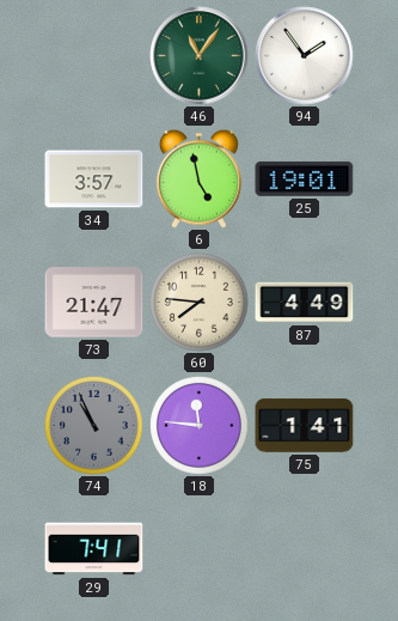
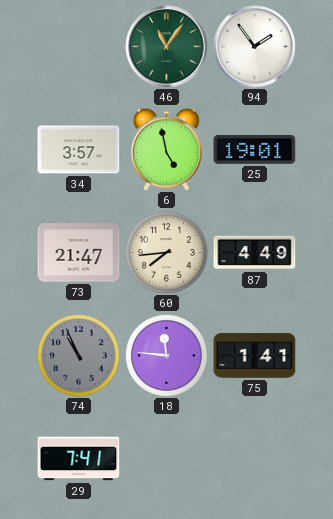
60: 7:46 -> 7:44
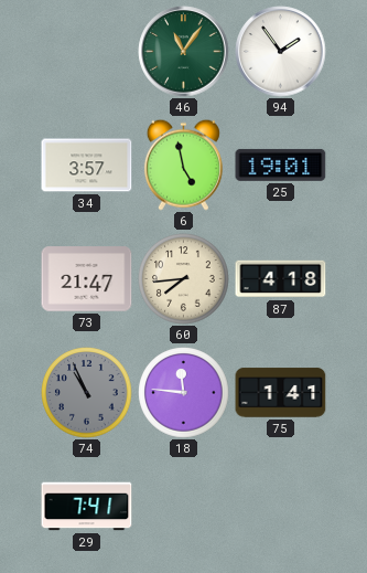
87: 4:49 -> 4:18
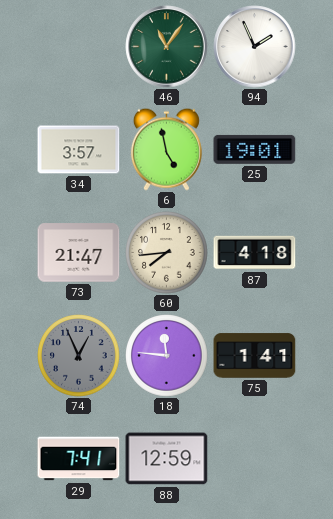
94: 1:54 -> 1:56
74: 10:56 -> 12:56
88: none -> 12:59
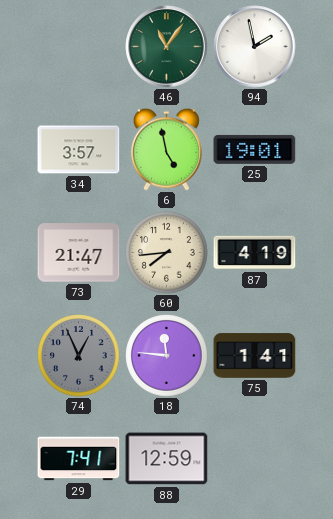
94: 1:56 -> 1:58
87: 4:18 -> 4:19
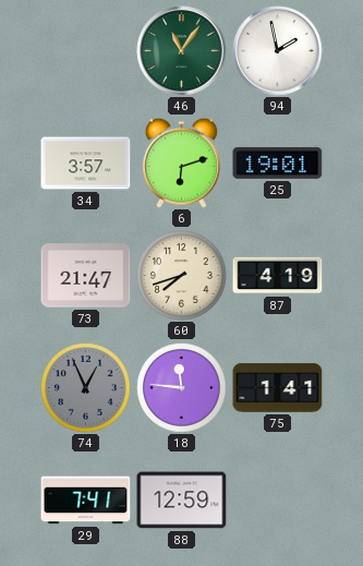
6: 4:58 -> 6:12
60: 7:44 -> 7:42
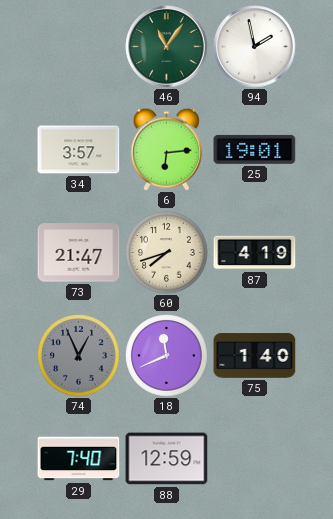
6: 6:12 -> 6:14
18: 11:46 -> 11:41
75: 1:41 -> 1:40
29: 7:41 -> 7:40
